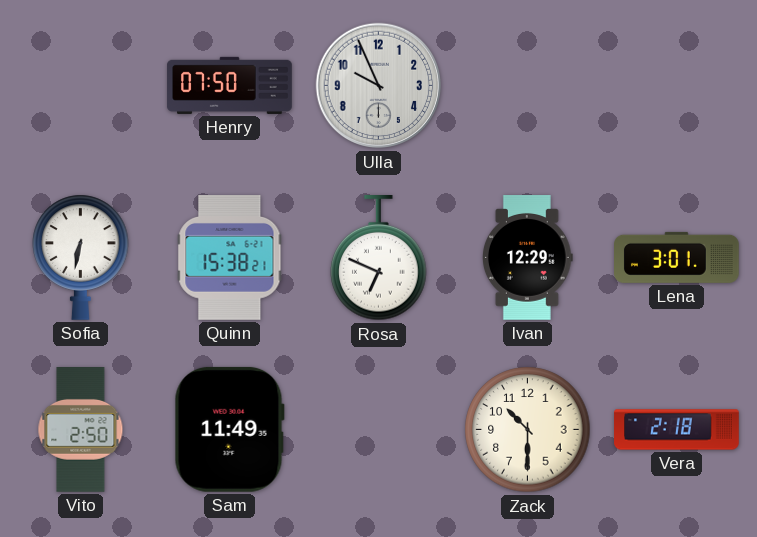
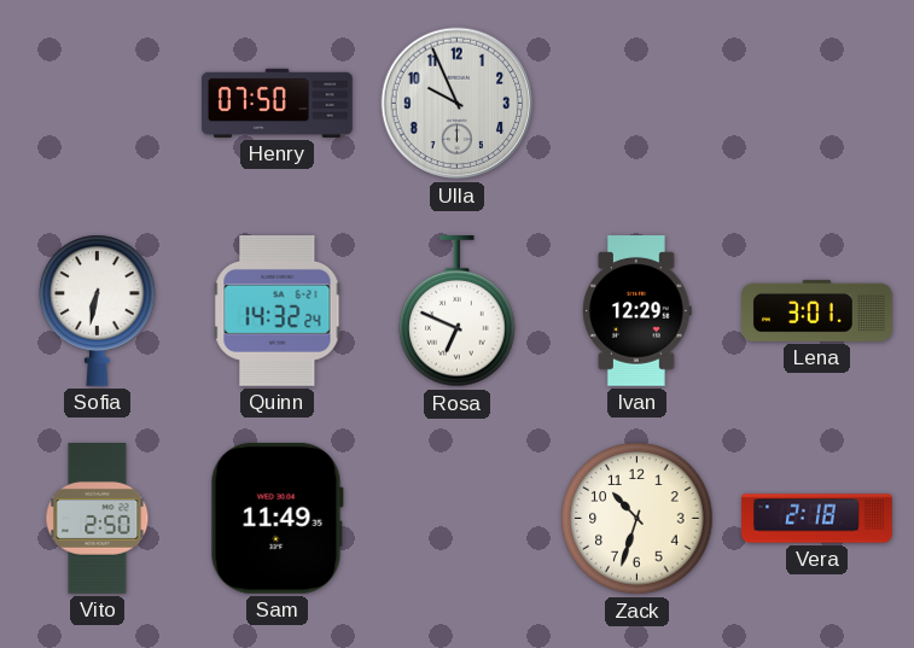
Quinn: 15:38 -> 14:32
Zack: 10:30 -> 10:33
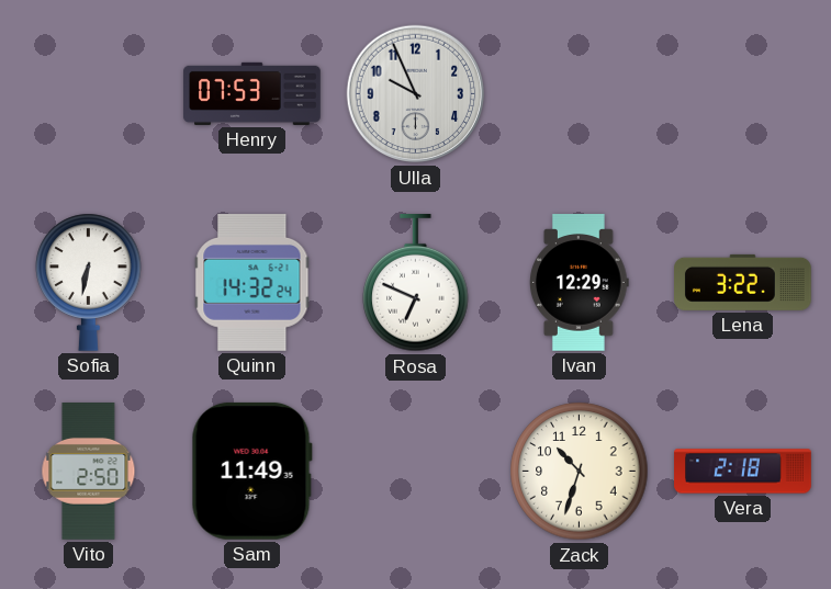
Henry: 07:50 -> 07:53
Lena: 3:01 -> 3:22
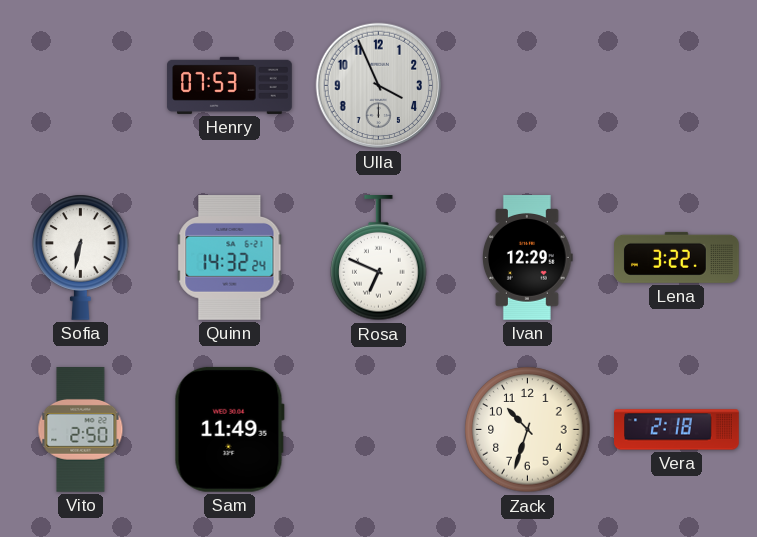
Ulla: 9:56 -> 3:56
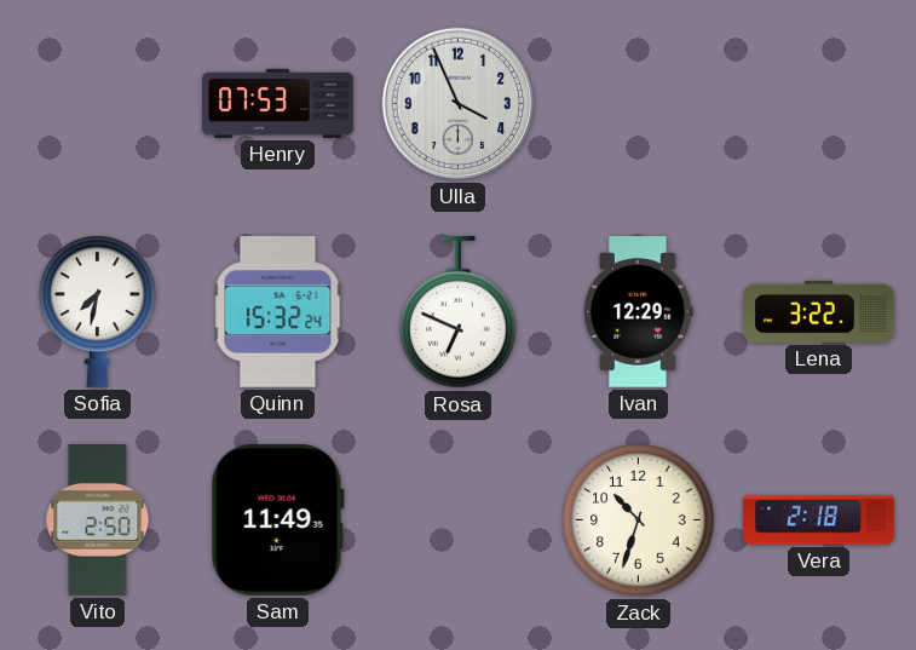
Sofia: 6:32 -> 7:32
Quinn: 14:32 -> 15:32
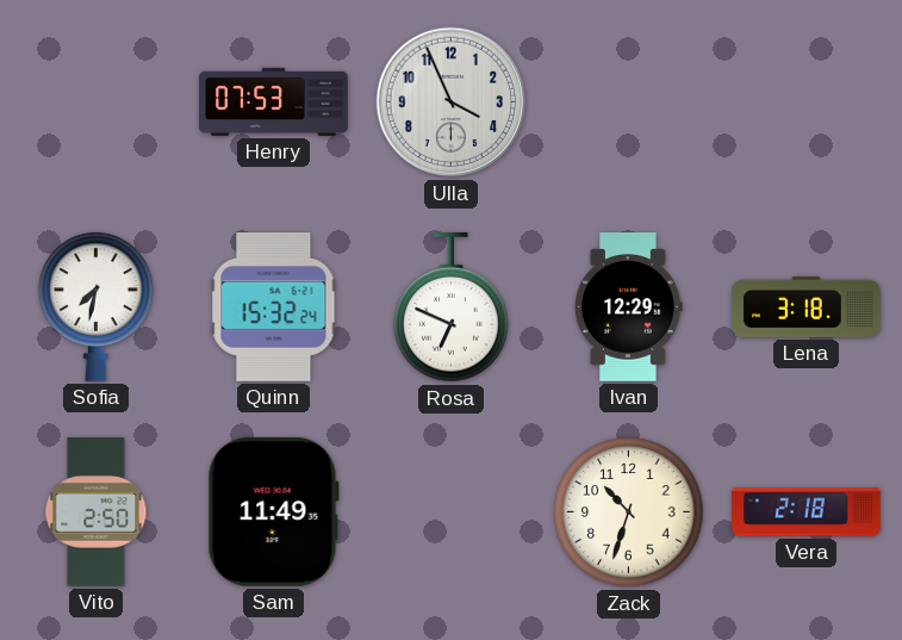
Lena: 3:22 -> 3:18
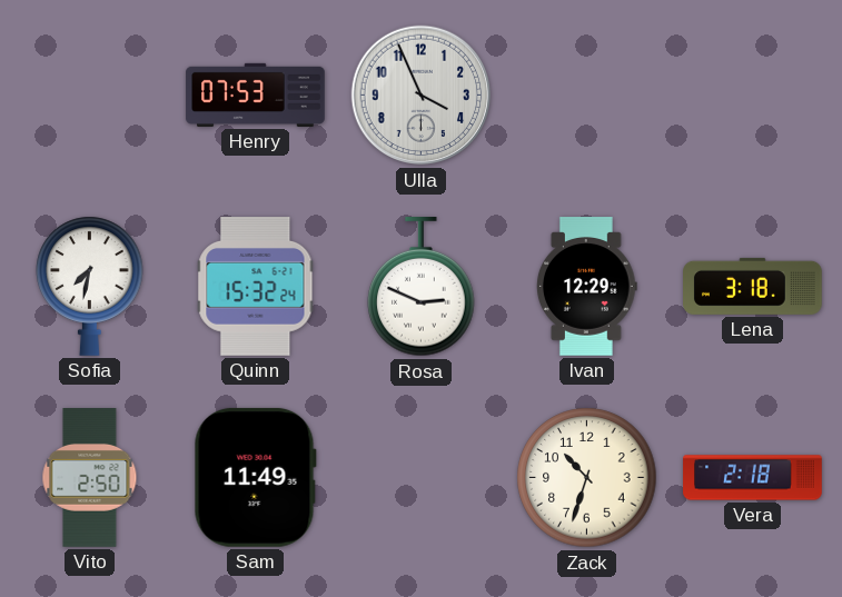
Rosa: 6:49 -> 2:49
